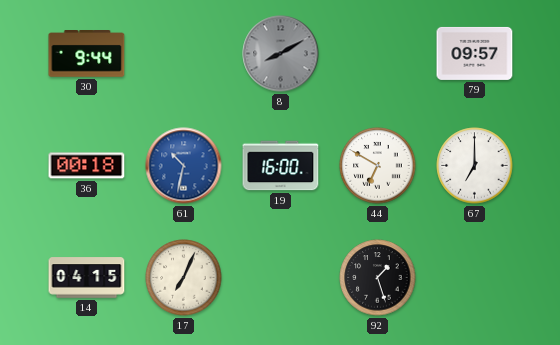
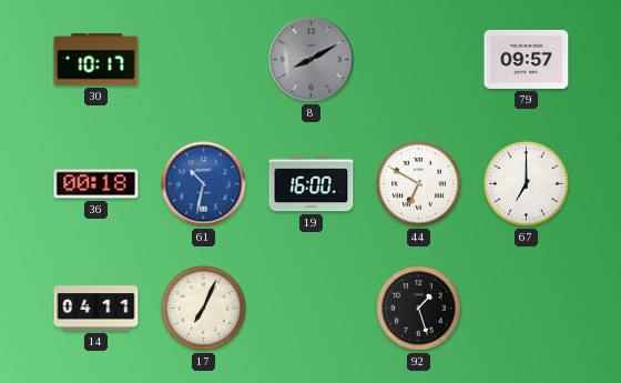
30: 9:44 -> 10:17
14: 04:15 -> 04:11
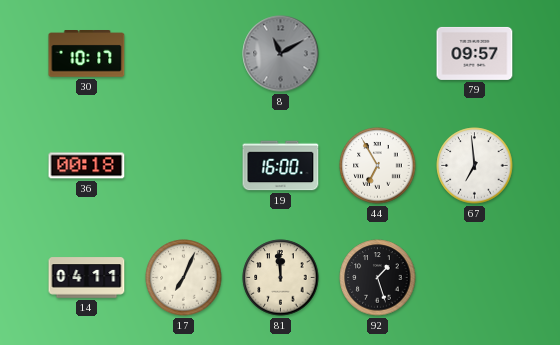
8: 8:10 -> 11:10
61: 10:32 -> none
44: 6:50 -> 6:55
67: 7:00 -> 6:59
81: none -> 11:59
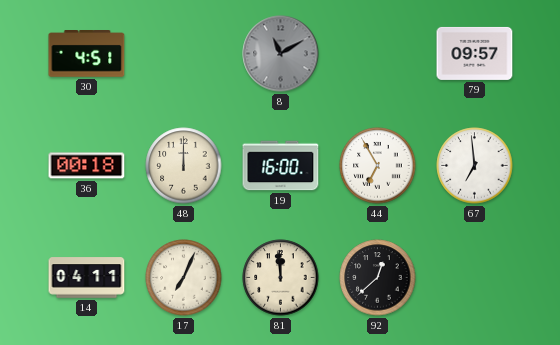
30: 10:17 -> 4:51
48: none -> 12:00
92: 1:27 -> 12:38
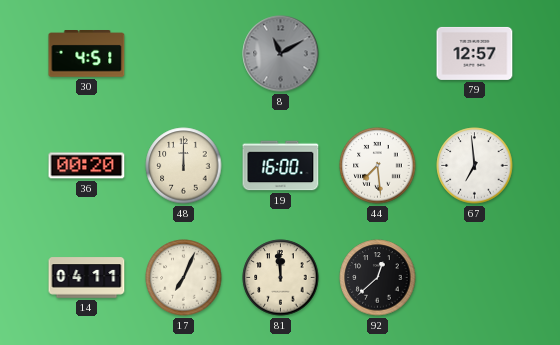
79: 09:57 -> 12:57
36: 00:18 -> 00:20
44: 6:55 -> 7:29
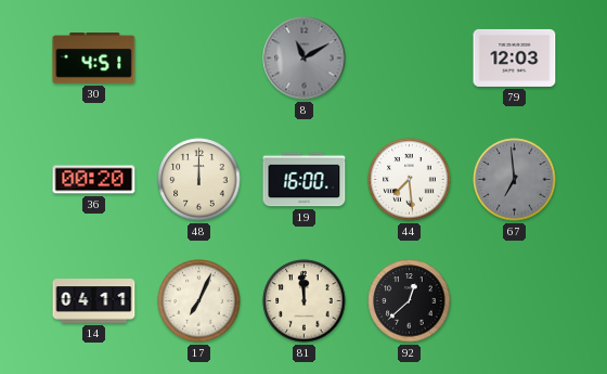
79: 12:57 -> 12:03
67 dial: white -> grey
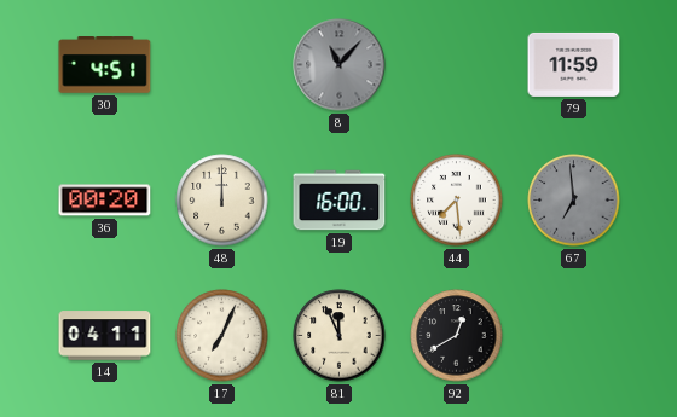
8: 11:10 -> 11:07
79: 12:03 -> 11:59
81: 11:59 -> 11:56
92: 12:38 -> 12:40
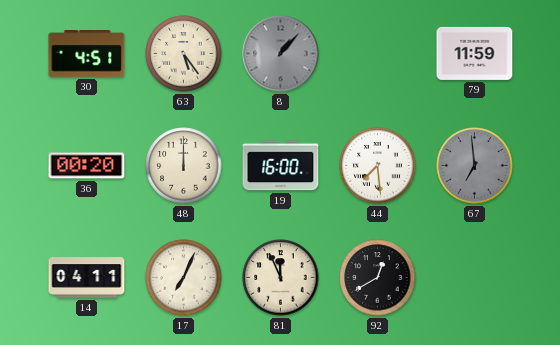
63: none -> 5:24
8: 11:07 -> 1:07
